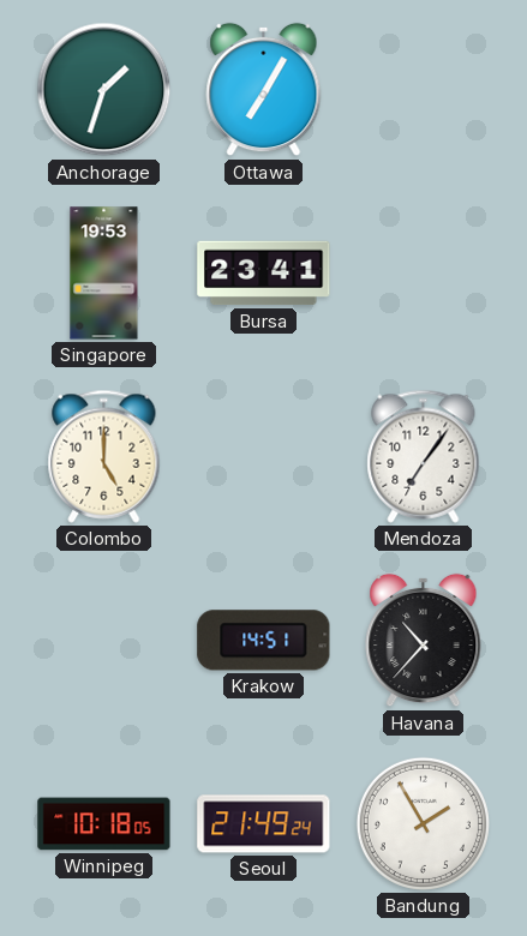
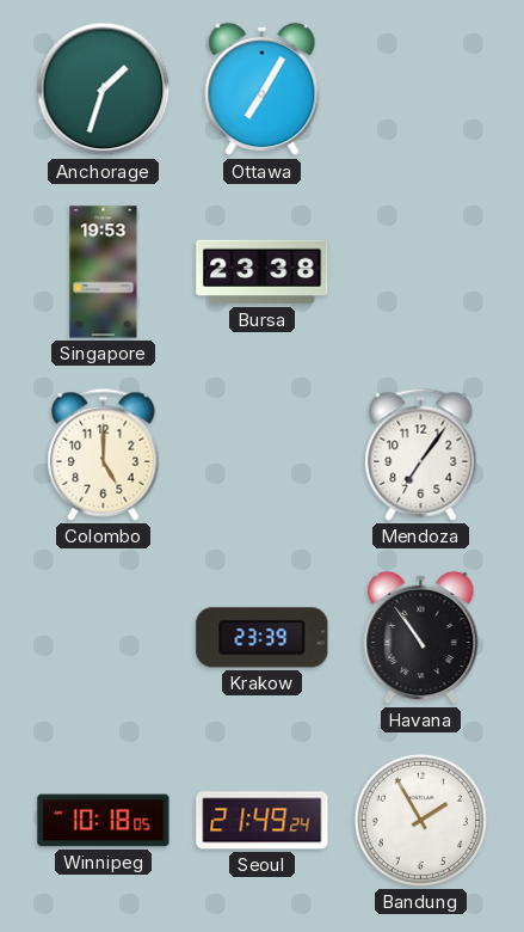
Bursa: 23:41 -> 23:38
Krakow: 14:51 -> 23:39
Havana: 10:37 -> 10:54
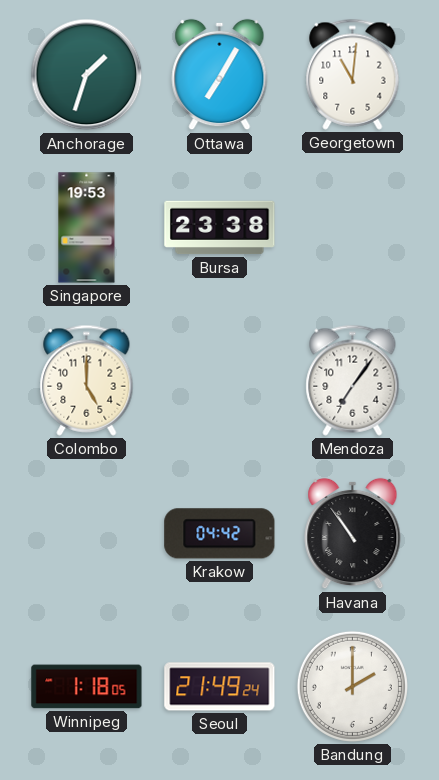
Georgetown: none -> 11:01
Krakow: 23:39 -> 04:42
Winnipeg: 10:18 -> 1:18
Bandung: 1:55 -> 2:00
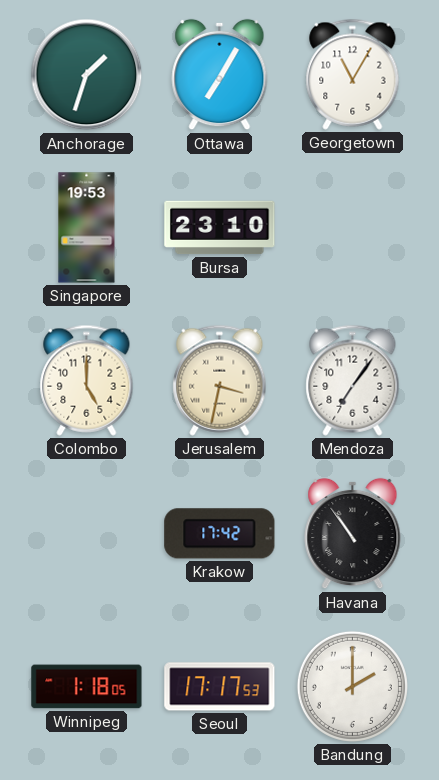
Georgetown: 11:01 -> 11:05
Bursa: 23:38 -> 23:10
Jerusalem: none -> 3:32
Krakow: 04:42 -> 17:42
Seoul: 21:49 -> 17:17
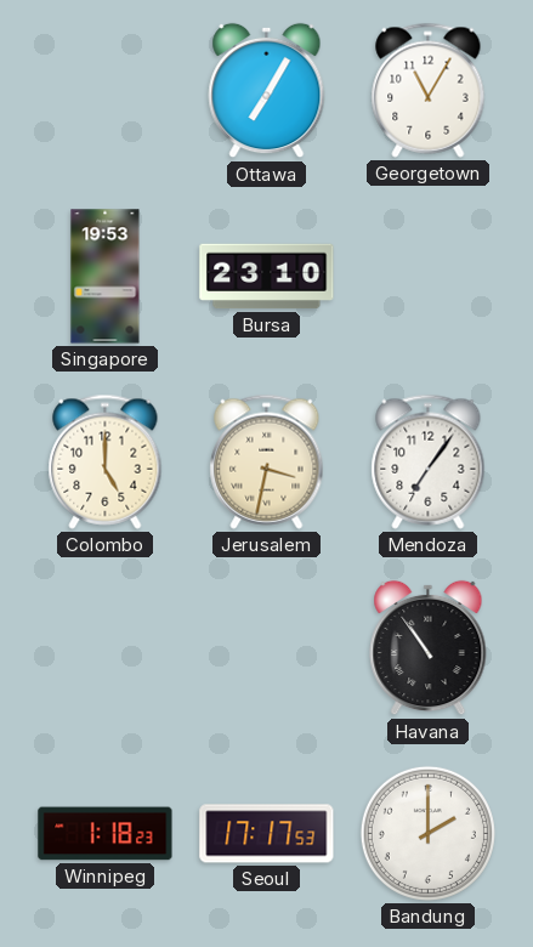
Anchorage: 1:33 -> none
Krakow: 17:42 -> none
Winnipeg: 1:18:05 -> 1:18:23
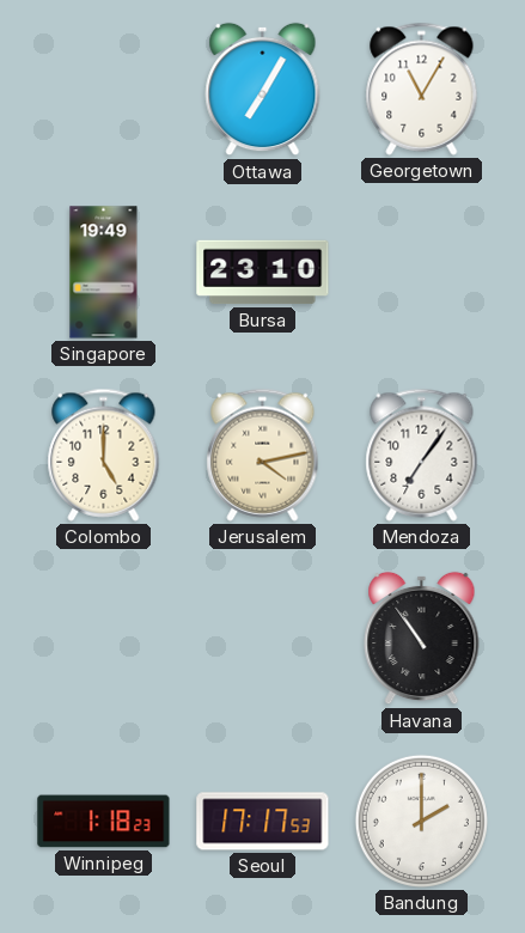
Singapore: 19:53 -> 19:49
Jerusalem: 3:32 -> 4:13
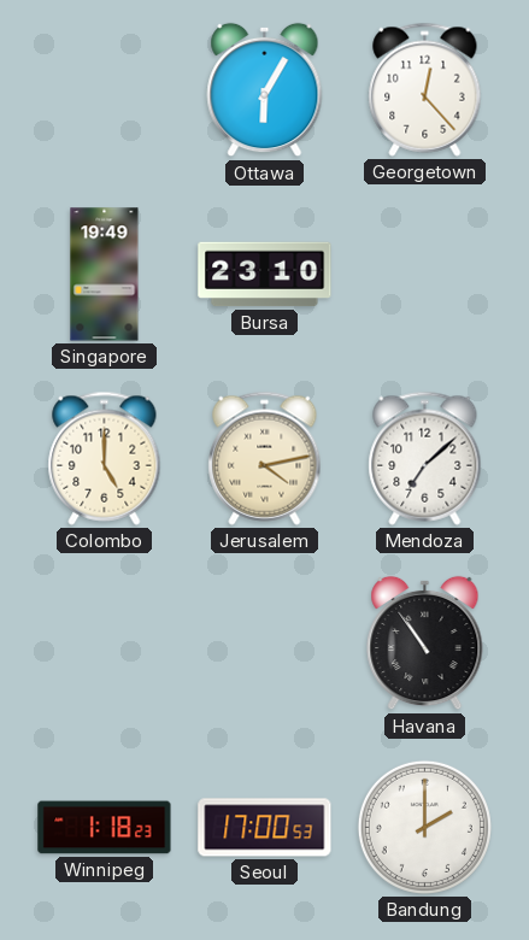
Ottawa: 7:05 -> 6:05
Georgetown: 11:05 -> 12:23
Mendoza: 7:06 -> 7:08
Seoul: 17:17 -> 17:00
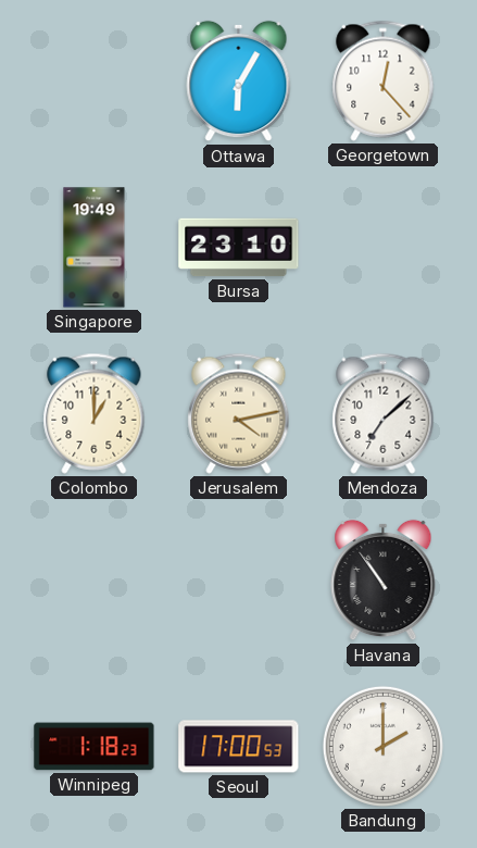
Colombo: 5:00 -> 1:00
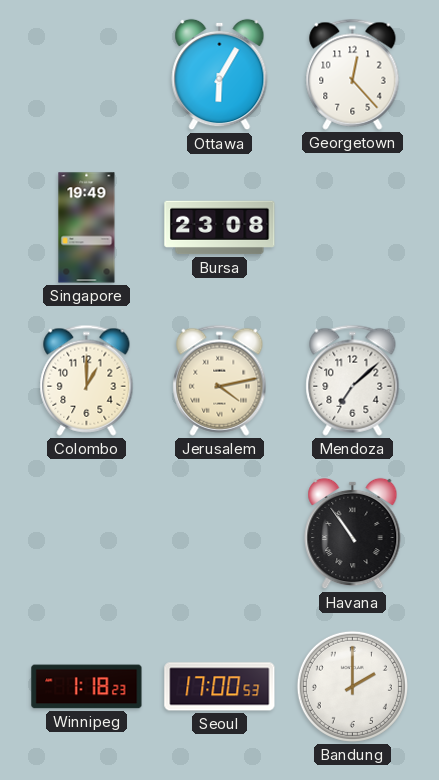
Bursa: 23:10 -> 23:08
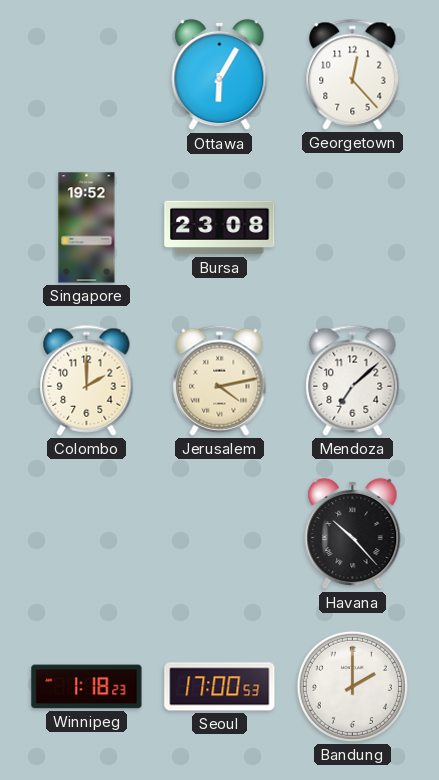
Singapore: 19:49 -> 19:52
Colombo: 1:00 -> 2:00
Havana: 10:54 -> 10:23
